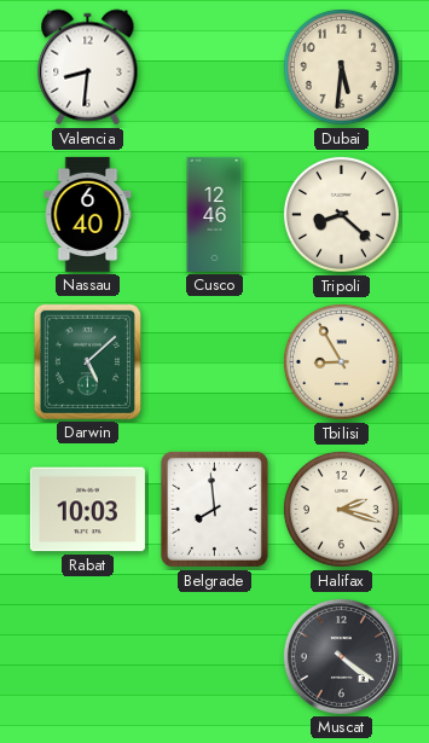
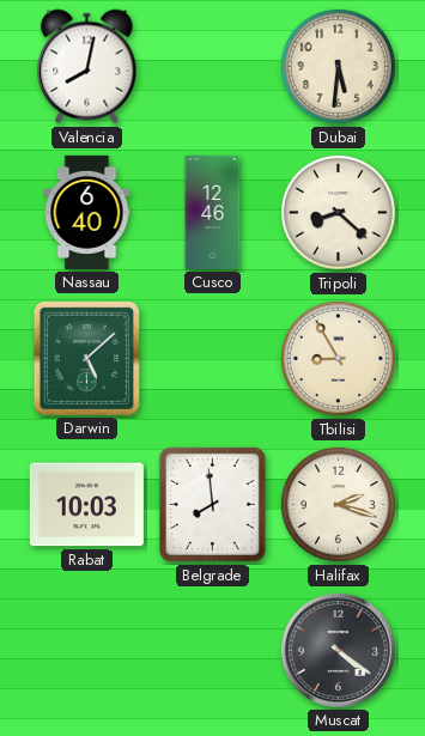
Valencia: 8:31 -> 8:02
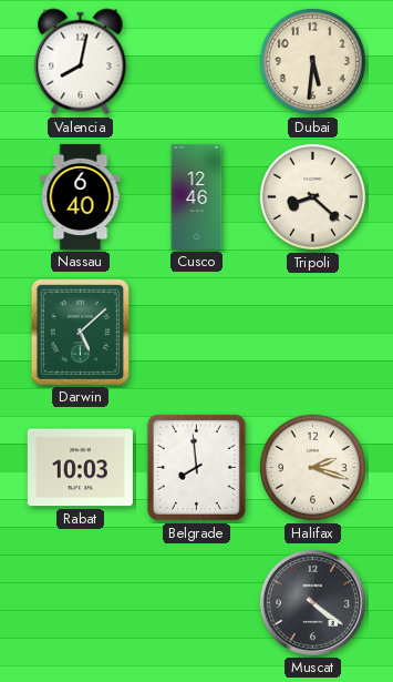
Tbilisi: 8:55 -> none
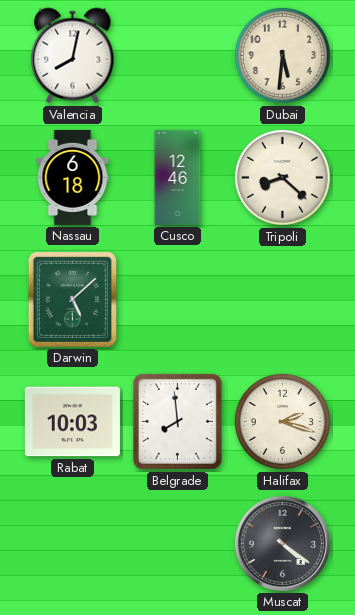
Nassau: 6:40 -> 6:18
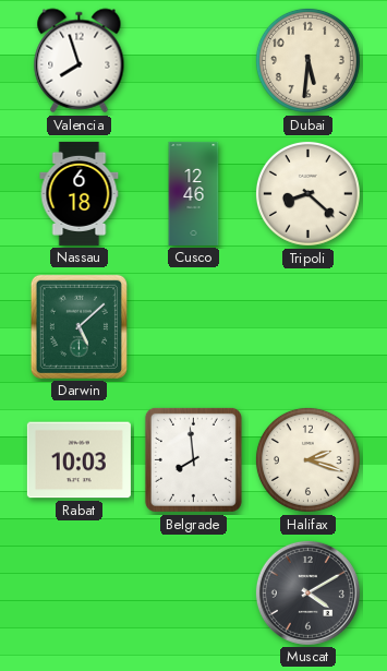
Valencia: 8:02 -> 7:57
Muscat: 4:21 -> 4:10
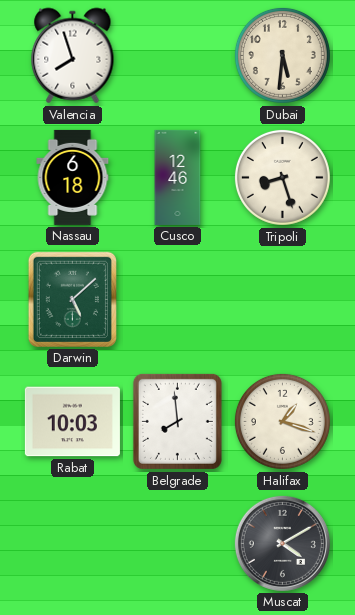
Tripoli: 8:22 -> 8:27
Halifax: 2:18 -> 1:18
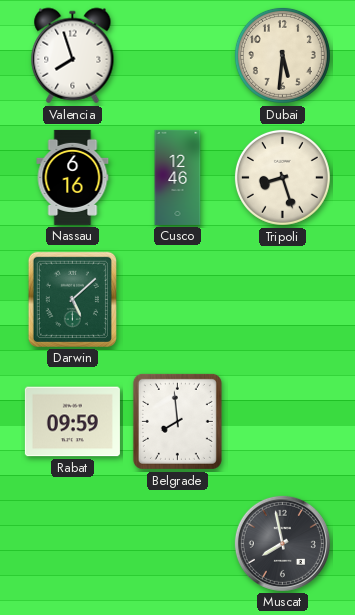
Nassau: 6:18 -> 6:16
Rabat: 10:03 -> 09:59
Halifax: 1:18 -> none
Muscat: 4:10 -> 7:58
